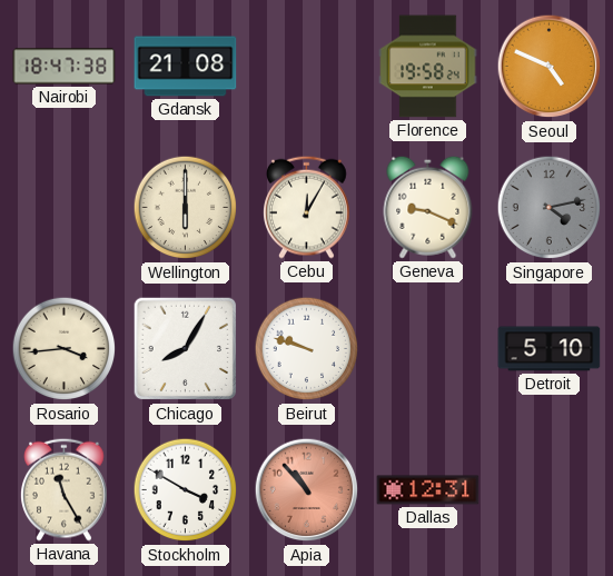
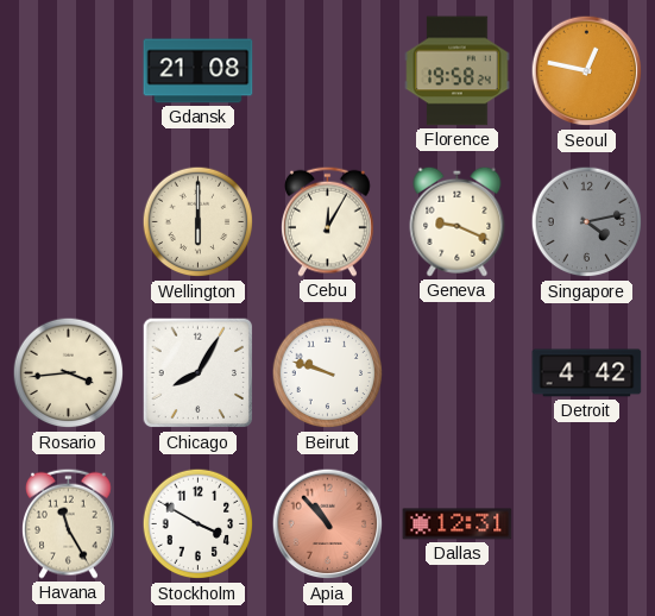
Nairobi: 18:47 -> none
Seoul: 4:49 -> 12:47
Detroit: 5:10 -> 4:42
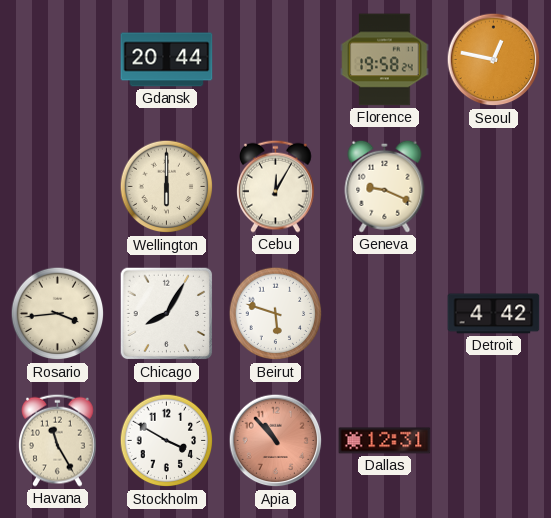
Gdansk: 21:08 -> 20:44
Singapore: 4:13 -> none
Beirut: 9:48 -> 5:48
